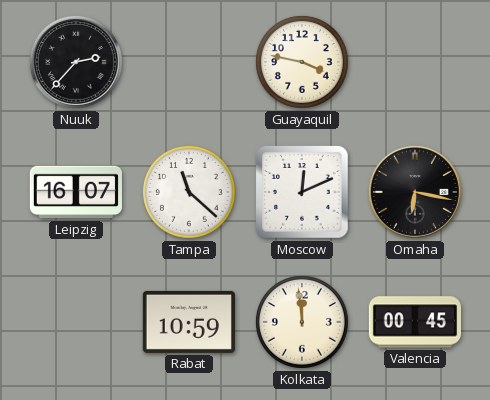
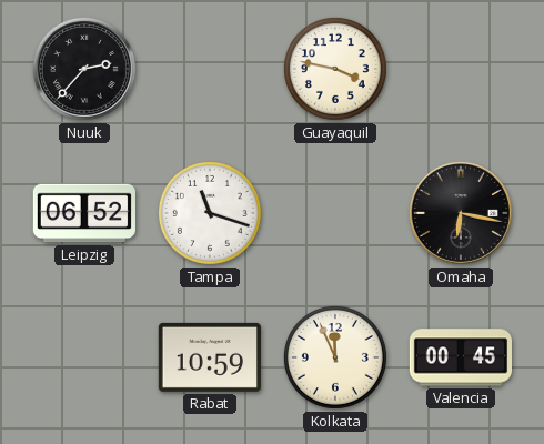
Leipzig: 16:07 -> 06:52
Tampa: 11:22 -> 11:18
Moscow: 12:11 -> none
Kolkata: 11:59 -> 11:56
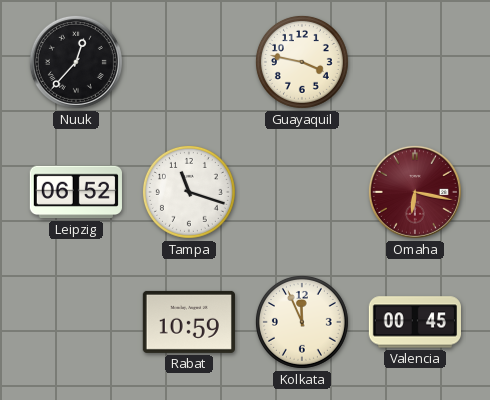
Nuuk: 2:37 -> 12:37
Omaha dial: black -> burgundy
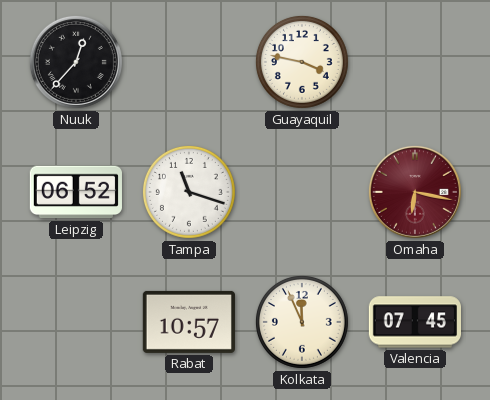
Rabat: 10:59 -> 10:57
Valencia: 00:45 -> 07:45
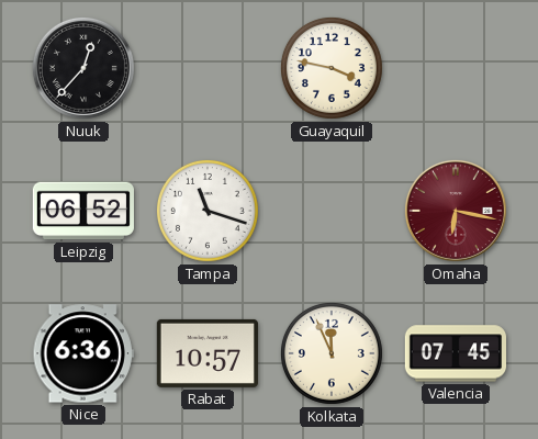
Nice: none -> 6:36
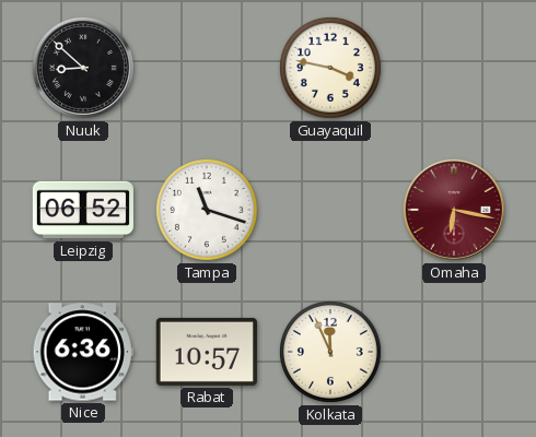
Nuuk: 12:37 -> 8:52
Valencia: 07:45 -> none
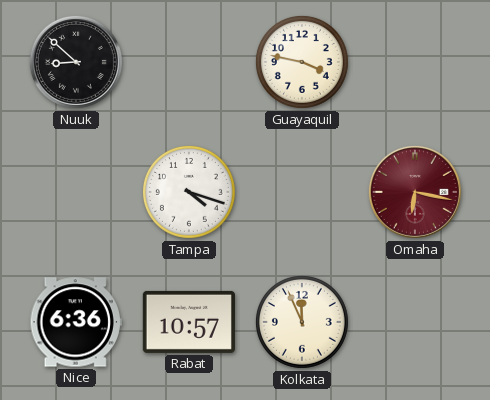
Leipzig: 06:52 -> none
Tampa: 11:18 -> 4:18
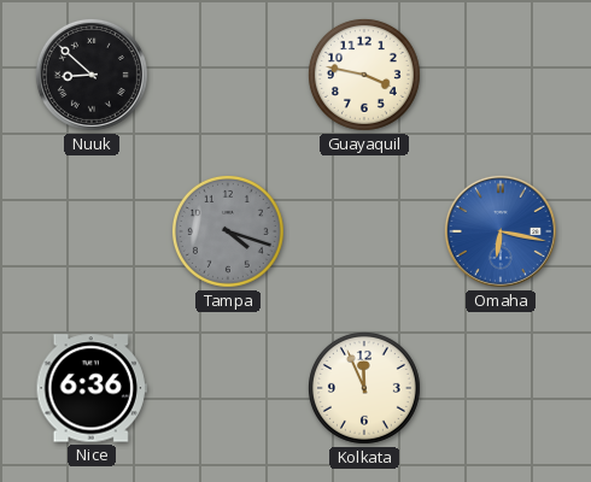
Tampa dial: white -> grey
Omaha dial: burgundy -> blue
Rabat: 10:57 -> none
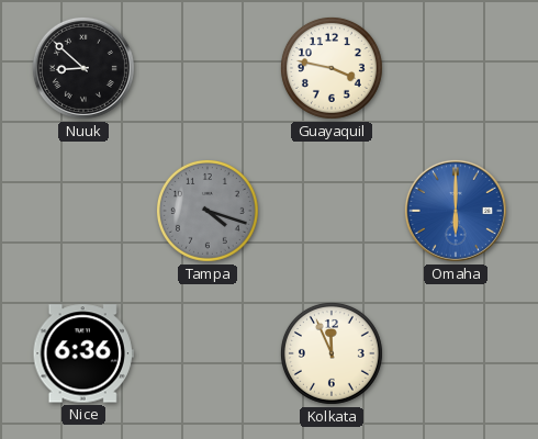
Omaha: 6:17 -> 6:00
